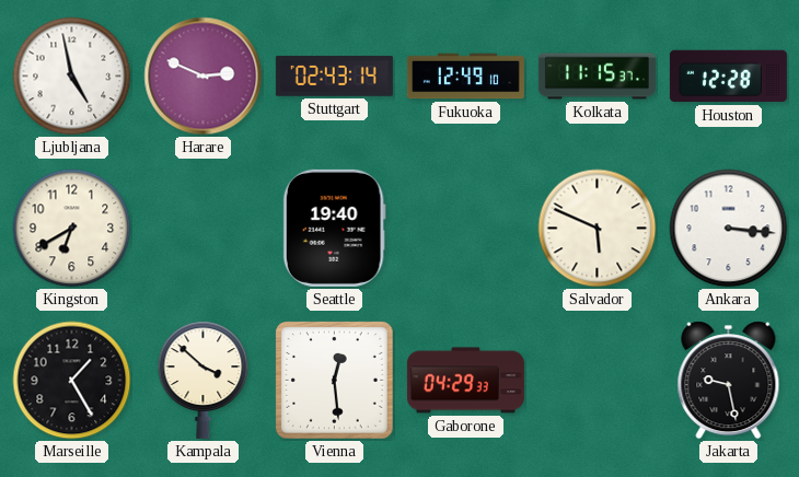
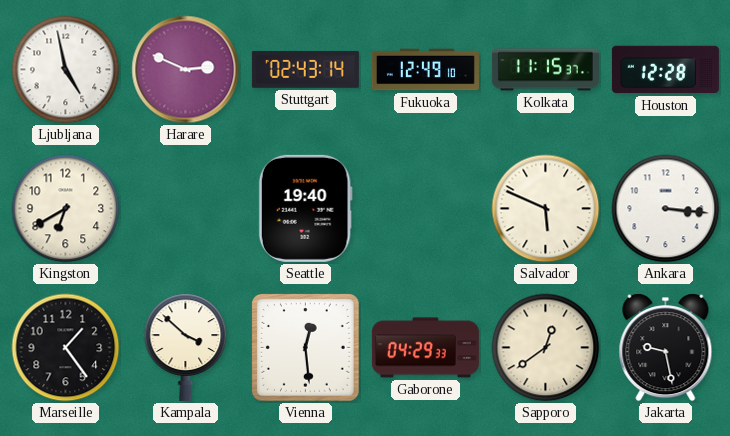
Marseille: 1:25 -> 1:24
Sapporo: none -> 12:39
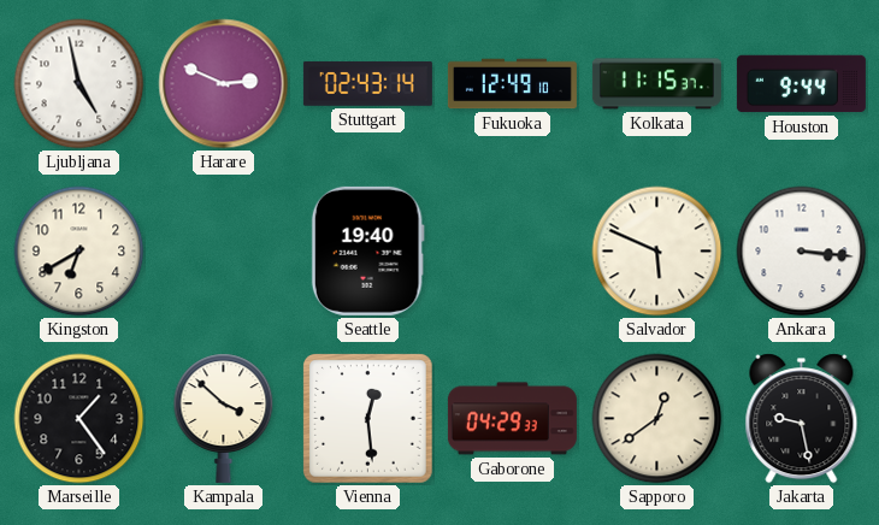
Houston: 12:28 -> 9:44
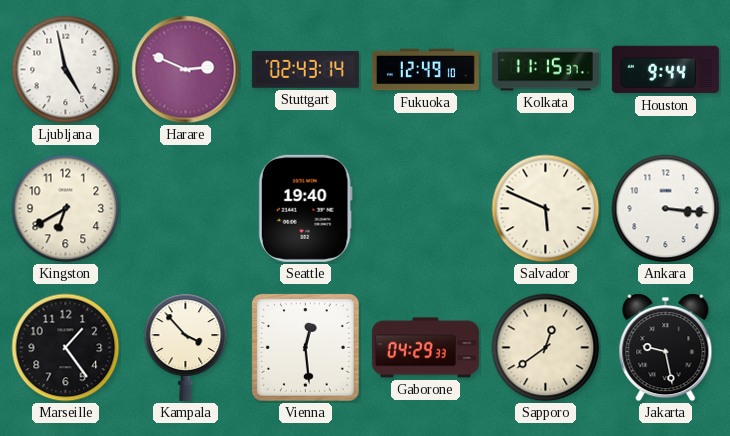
Kampala: 3:52 -> 3:53
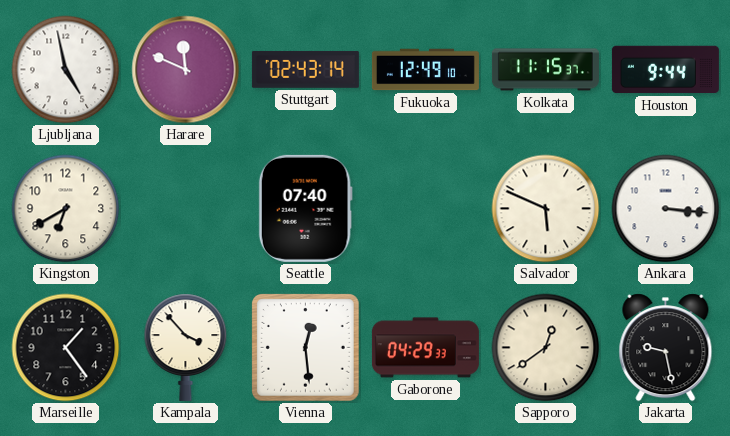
Harare: 2:49 -> 11:49
Seattle: 19:40 -> 07:40
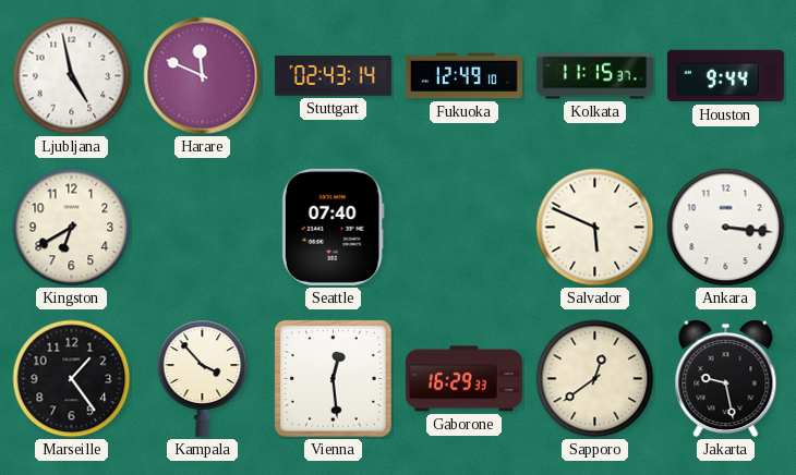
Gaborone: 04:29 -> 16:29
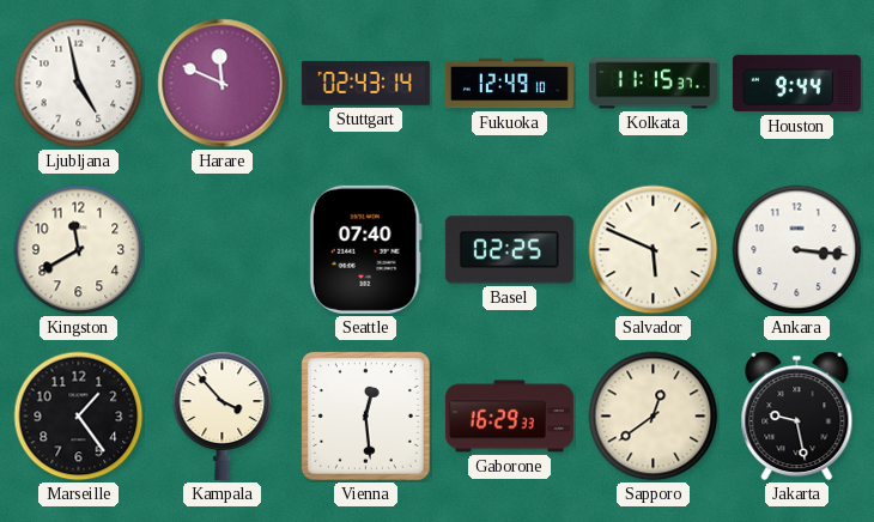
Kingston: 6:40 -> 11:40
Basel: none -> 02:25
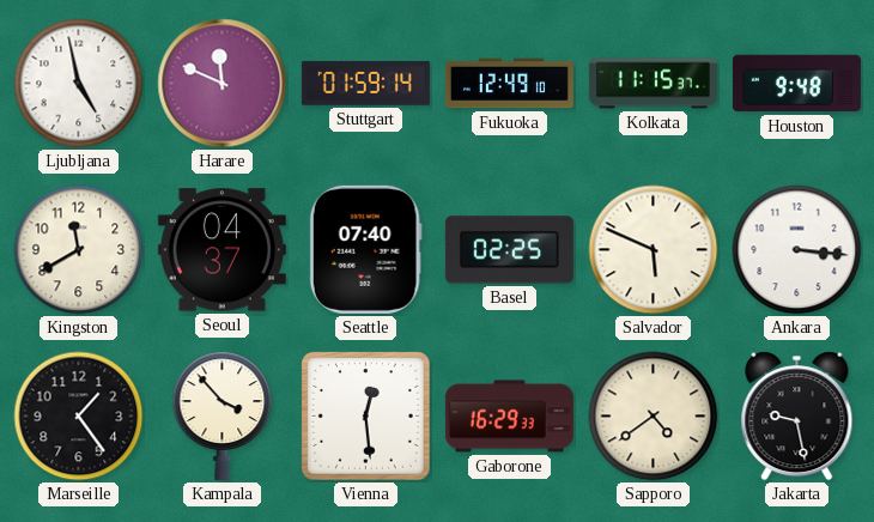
Stuttgart: 02:43 -> 01:59
Houston: 9:44 -> 9:48
Seoul: none -> 04:37
Sapporo: 12:39 -> 4:39
